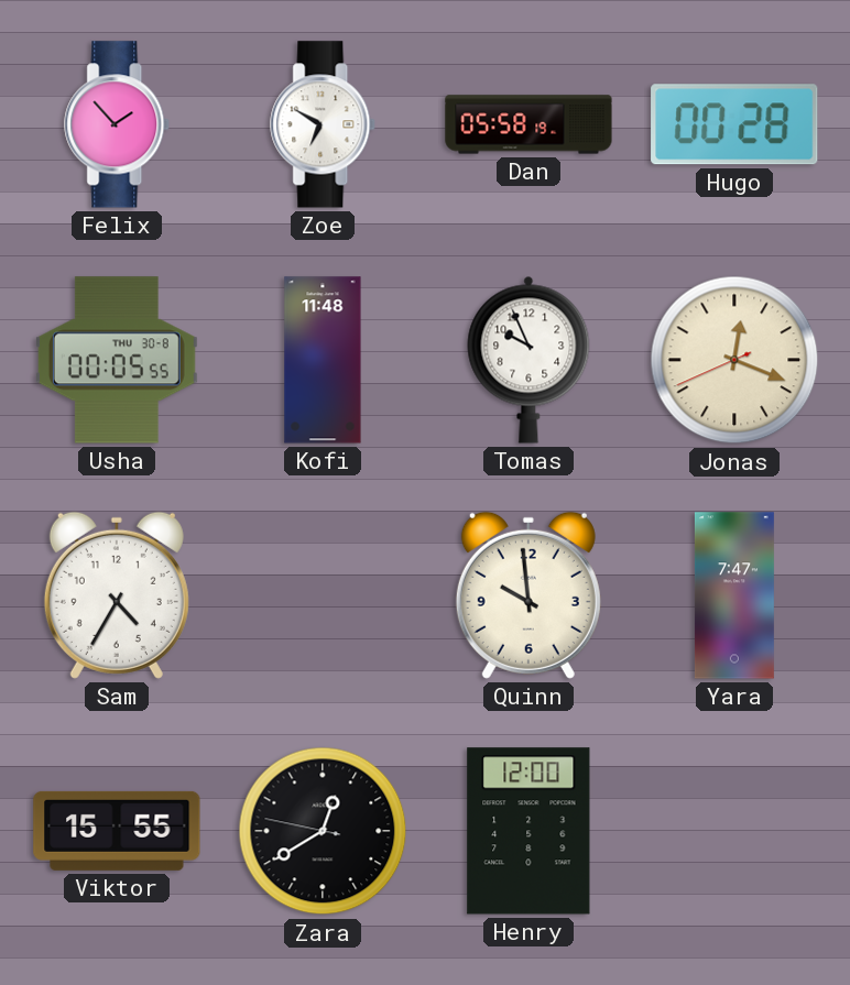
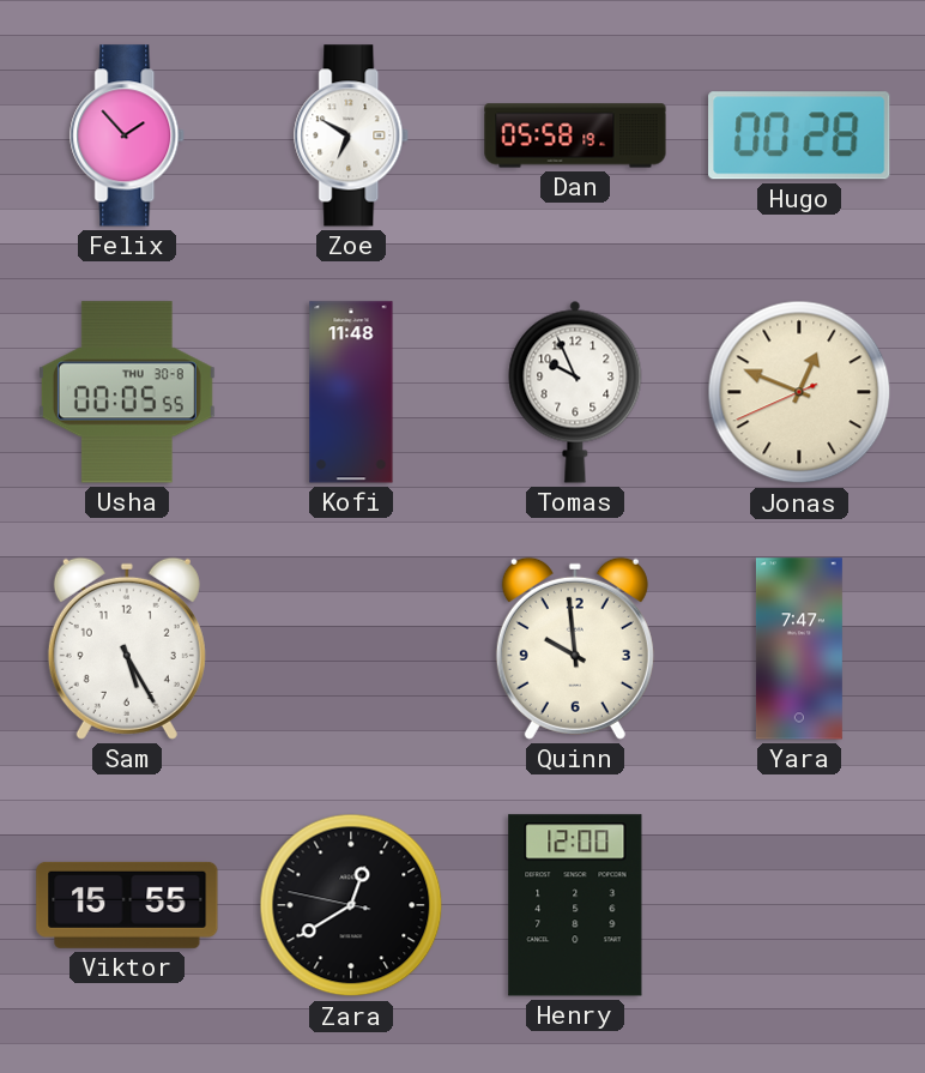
Jonas: 12:18 -> 12:48
Sam: 4:35 -> 5:25
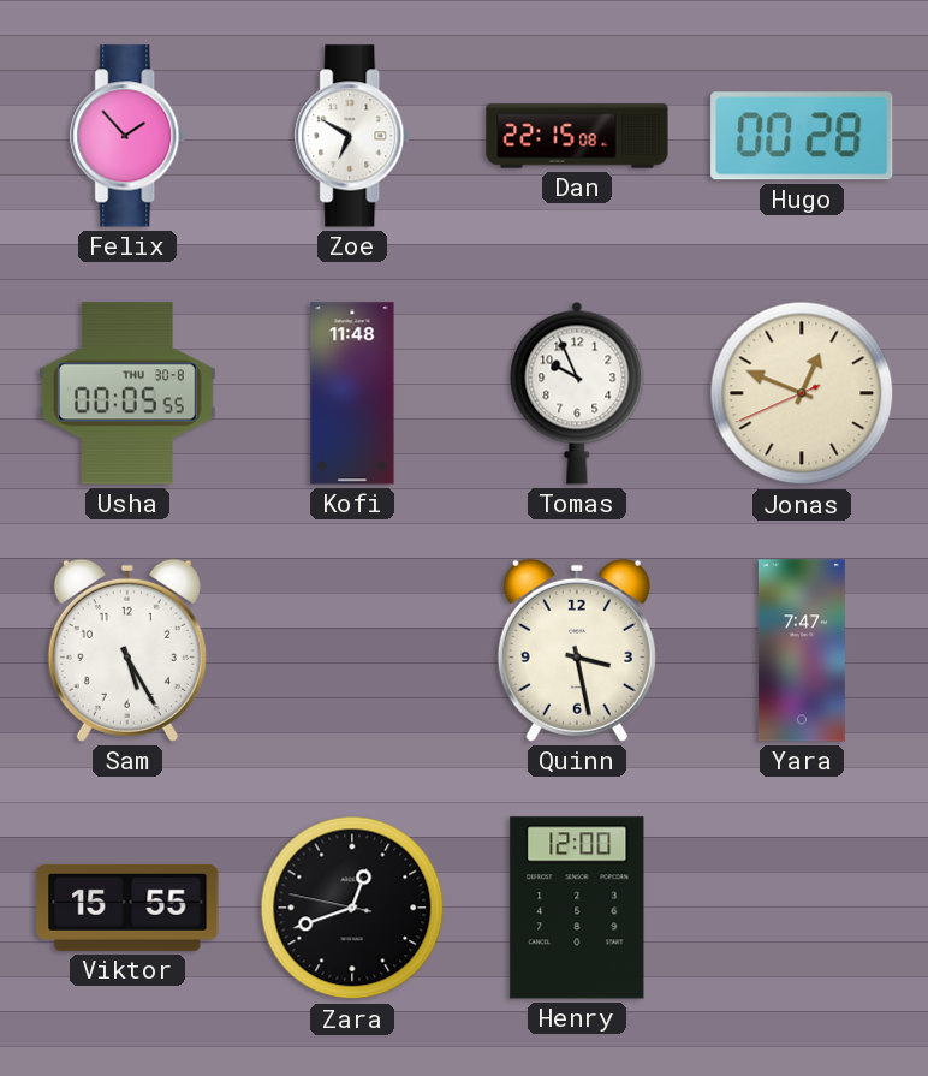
Dan: 05:58 -> 22:15
Quinn: 9:59 -> 3:28
Zara: 12:39 -> 12:41
